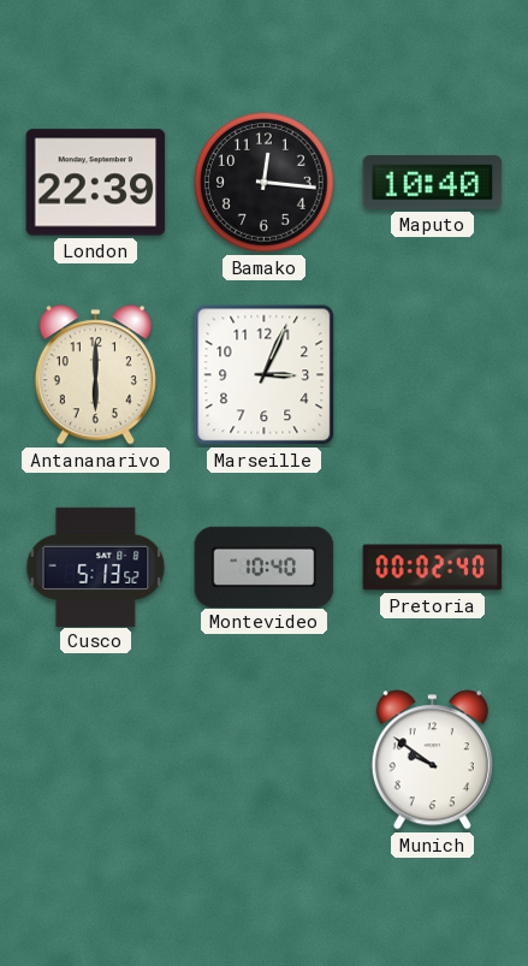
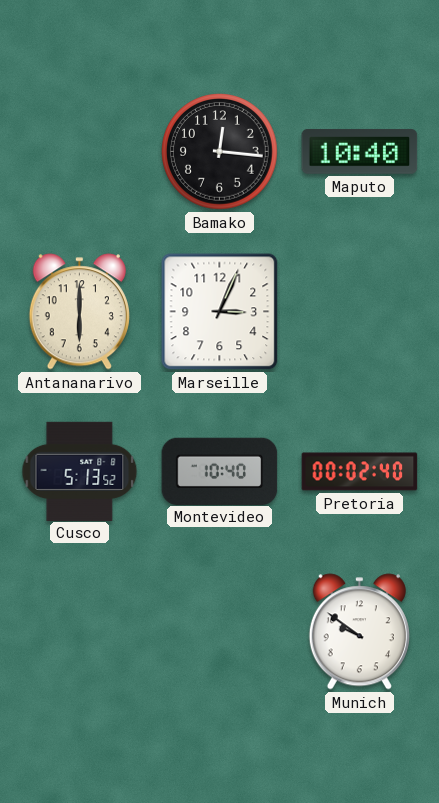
London: 22:39 -> none
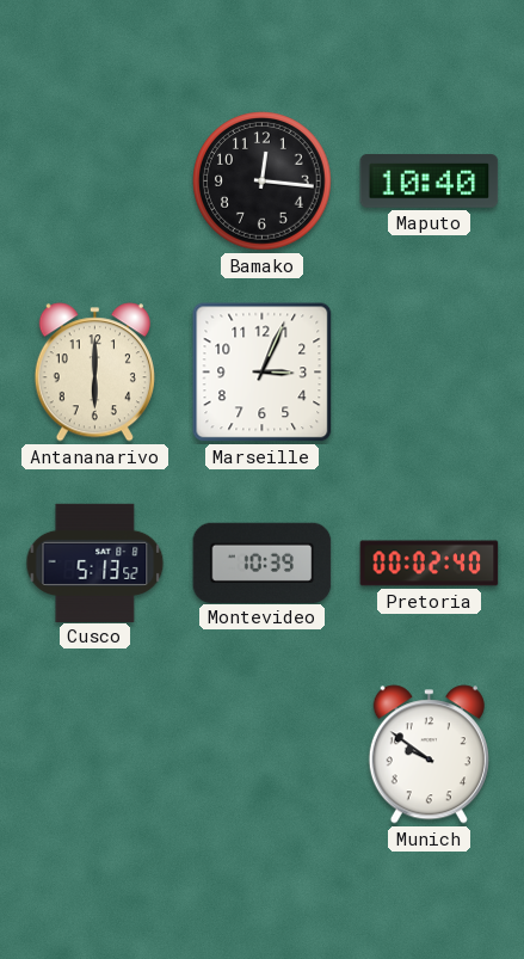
Montevideo: 10:40 -> 10:39
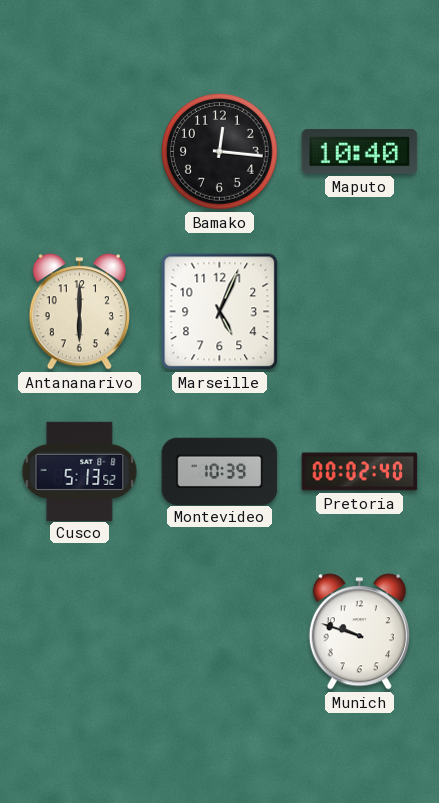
Marseille: 3:04 -> 5:04
Munich: 9:51 -> 9:48
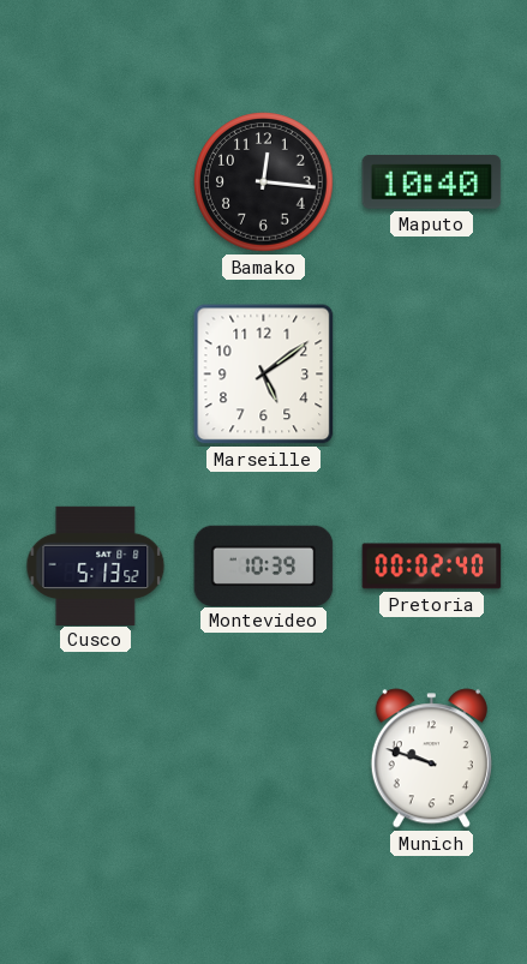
Antananarivo: 6:00 -> none
Marseille: 5:04 -> 5:09
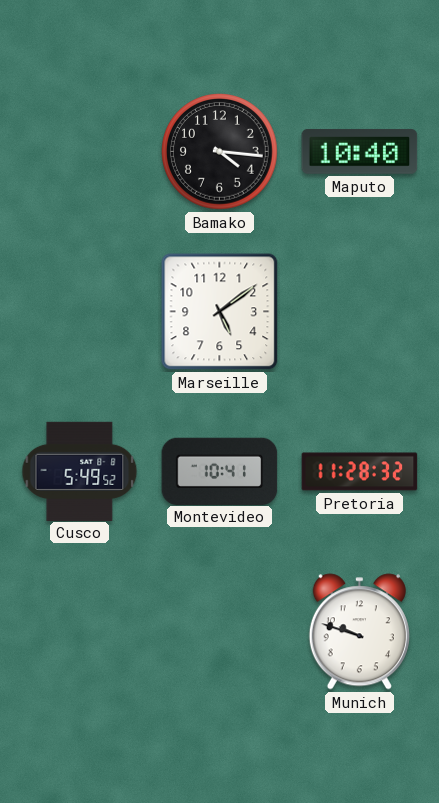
Bamako: 12:16 -> 4:16
Cusco: 5:13 -> 5:49
Montevideo: 10:39 -> 10:41
Pretoria: 00:02 -> 11:28
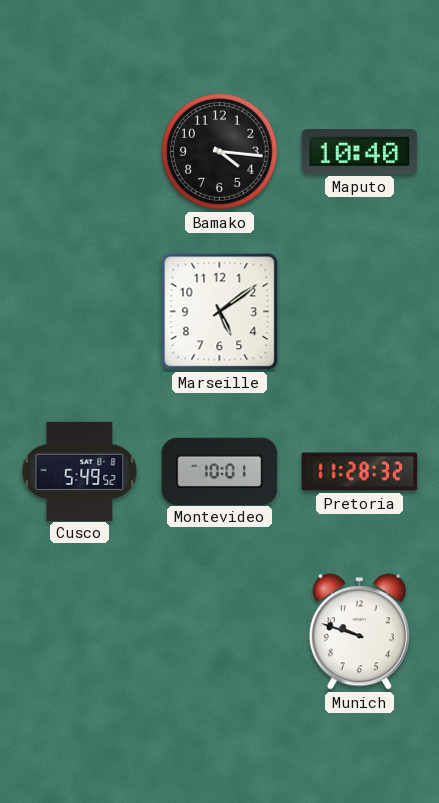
Montevideo: 10:41 -> 10:01
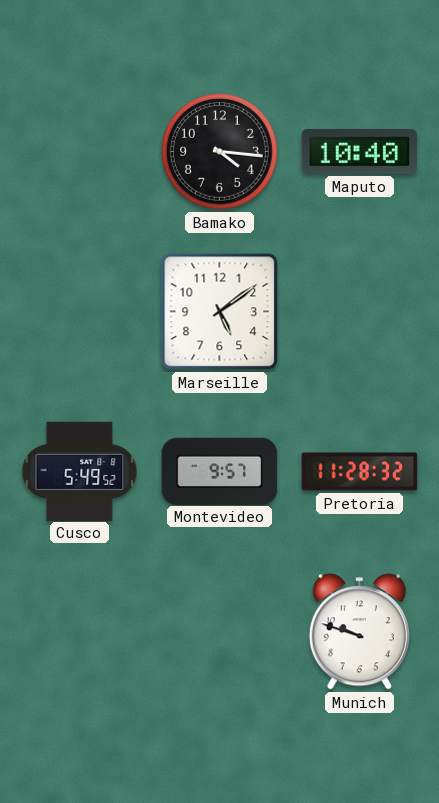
Montevideo: 10:01 -> 9:57
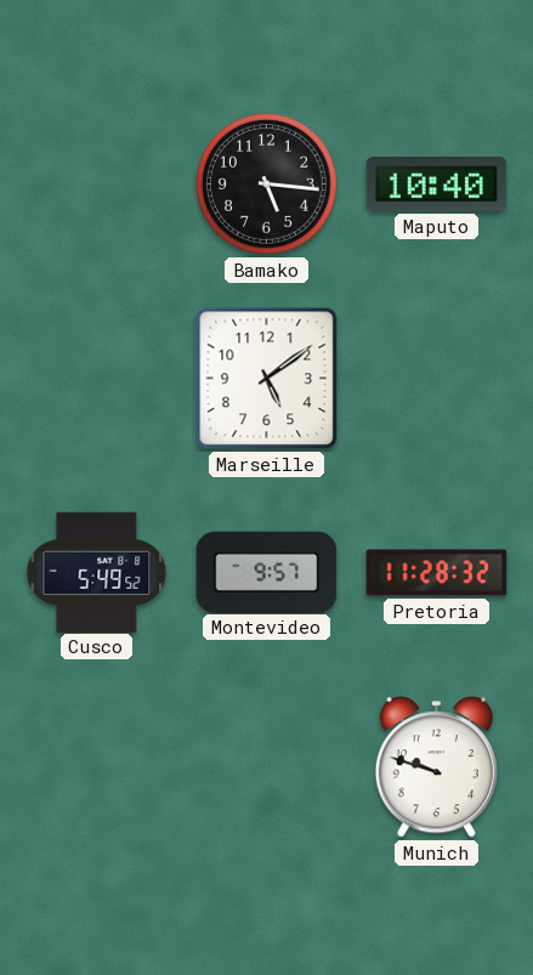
Bamako: 4:16 -> 5:16
